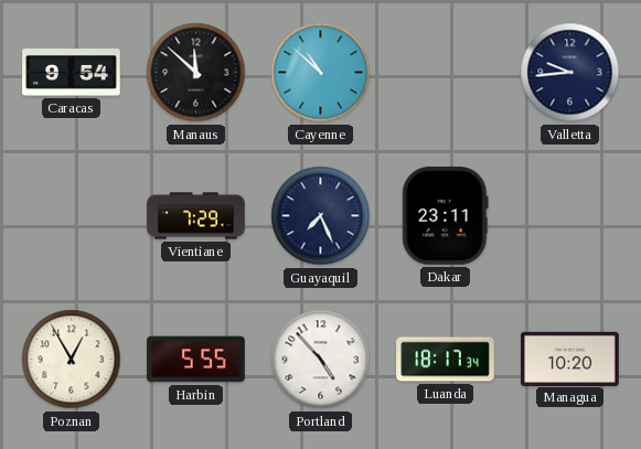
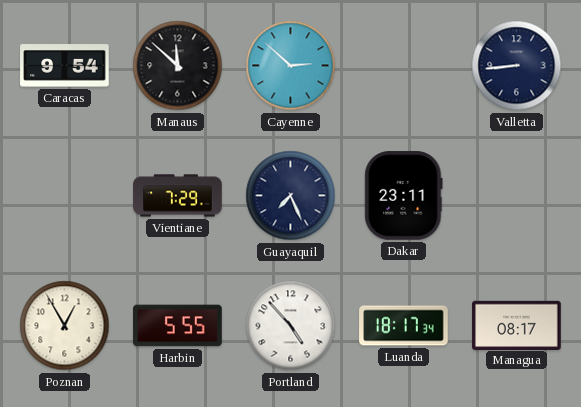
Cayenne: 10:52 -> 2:52
Valletta: 9:44 -> 8:44
Managua: 10:20 -> 08:17
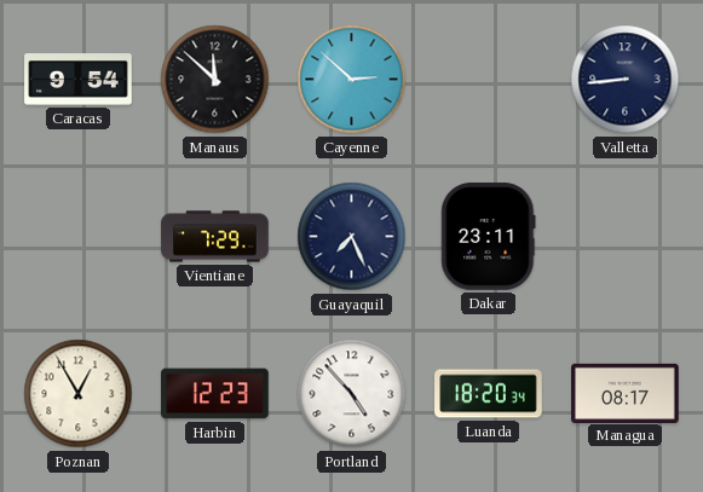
Harbin: 5:55 -> 12:23
Luanda: 18:17 -> 18:20
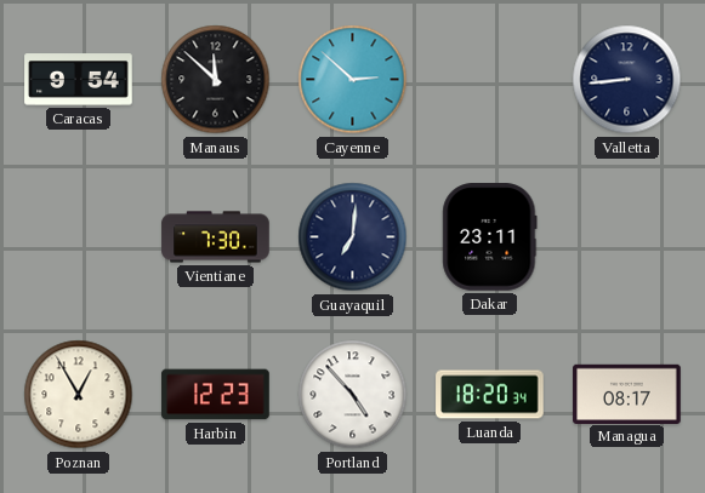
Vientiane: 7:29 -> 7:30
Guayaquil: 7:26 -> 7:01
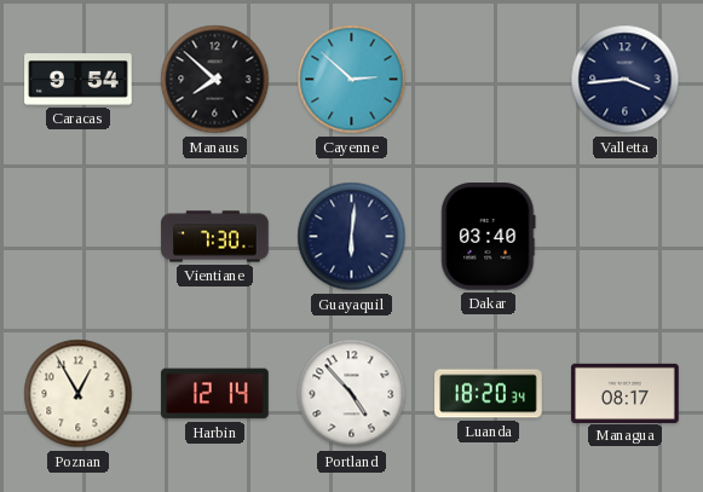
Manaus: 11:52 -> 7:52
Valletta: 8:44 -> 3:44
Guayaquil: 7:01 -> 6:01
Dakar: 23:11 -> 03:40
Harbin: 12:23 -> 12:14
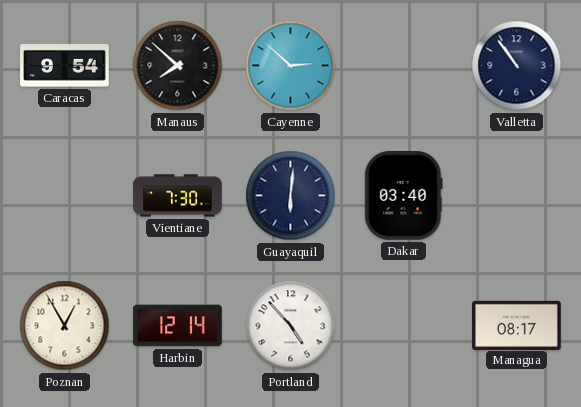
Valletta: 3:44 -> 10:54
Luanda: 18:20 -> none
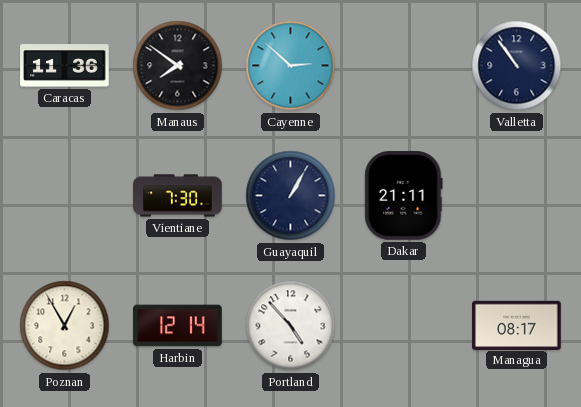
Caracas: 9:54 -> 11:36
Manaus: 7:52 -> 7:51
Guayaquil: 6:01 -> 1:05
Dakar: 03:40 -> 21:11
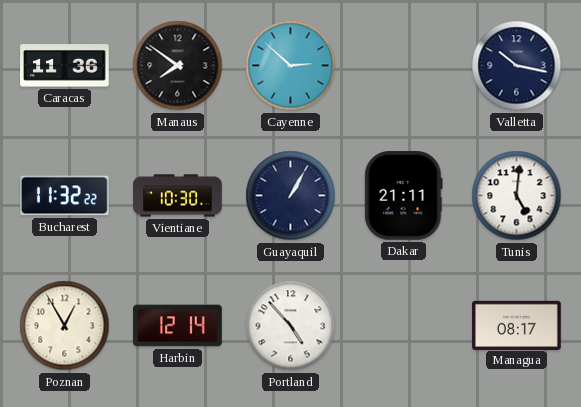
Valletta: 10:54 -> 10:17
Bucharest: none -> 11:32
Vientiane: 7:30 -> 10:30
Tunis: none -> 5:01
